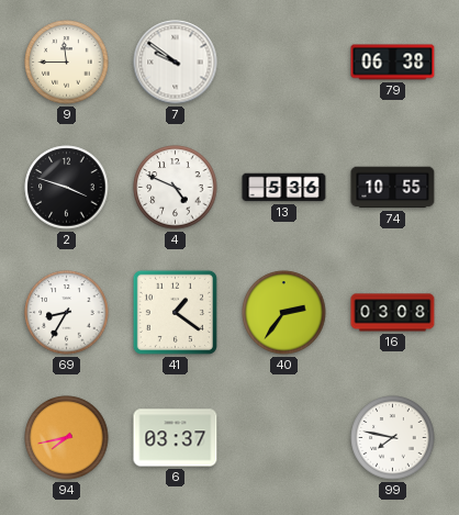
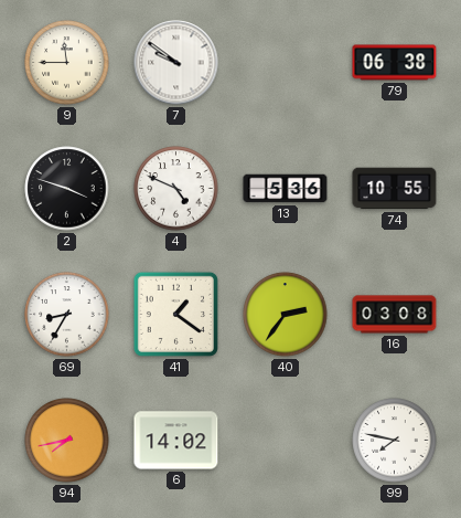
6: 03:37 -> 14:02
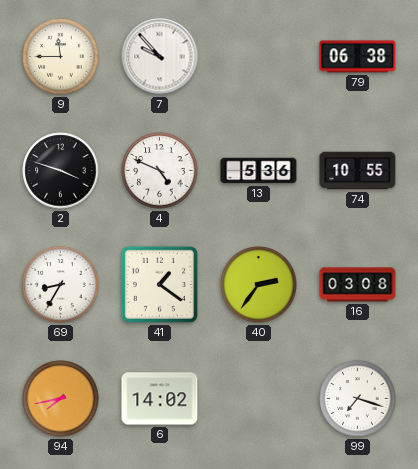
7: 9:51 -> 9:53
99: 7:47 -> 7:18
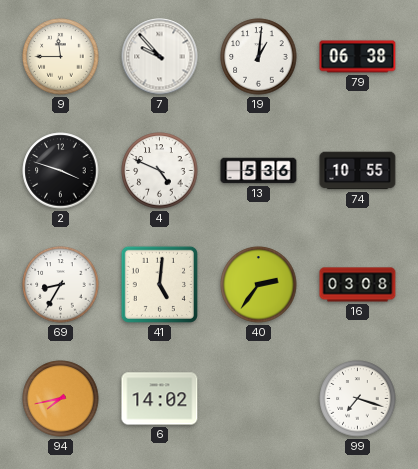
19: none -> 1:01
41: 1:21 -> 5:01
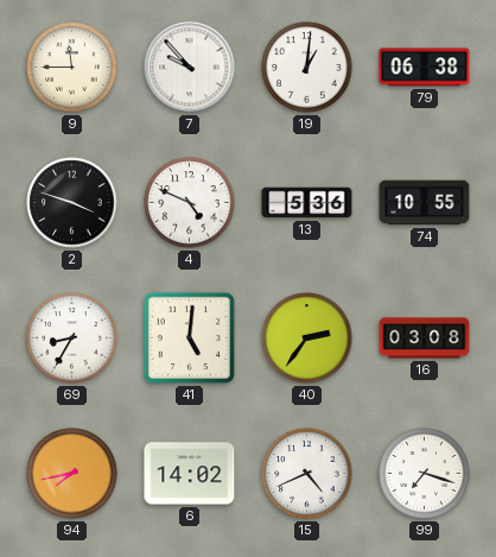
15: none -> 4:41
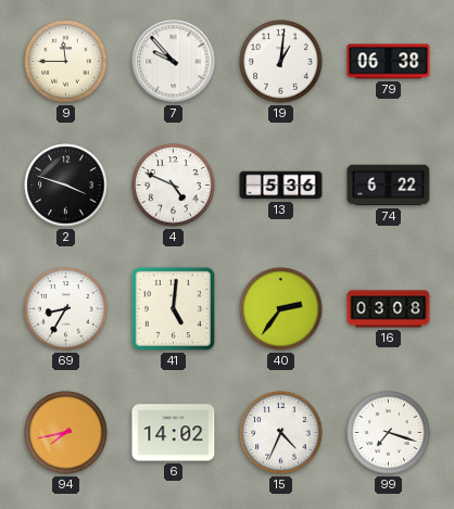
74: 10:55 -> 6:22
15: 4:41 -> 4:34
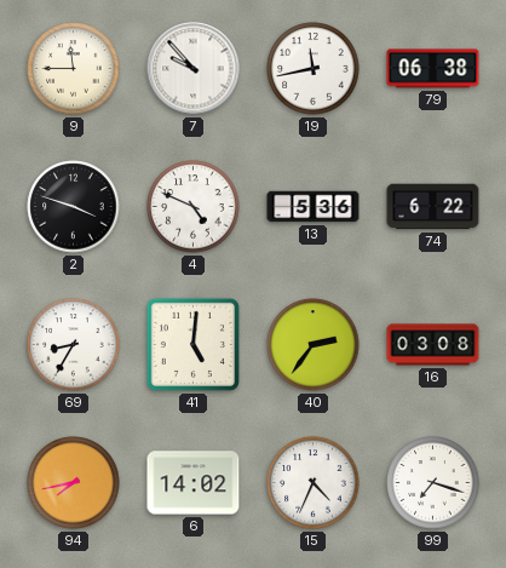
19: 1:01 -> 11:43
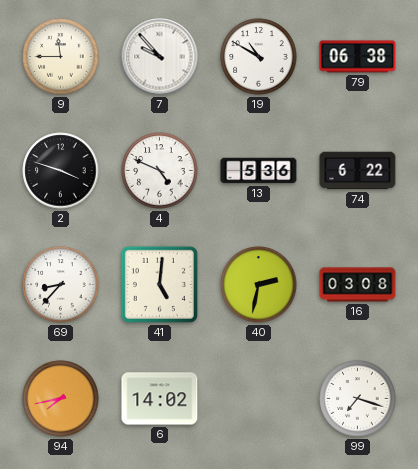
19: 11:43 -> 10:50
69: 8:35 -> 8:37
40: 2:36 -> 2:32
15: 4:34 -> none
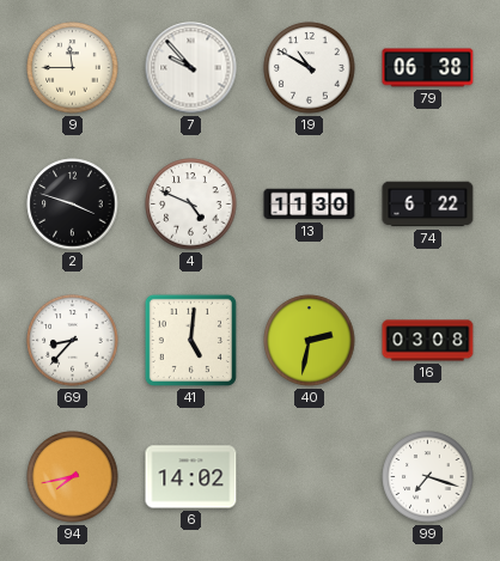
13: 5:36 -> 11:30
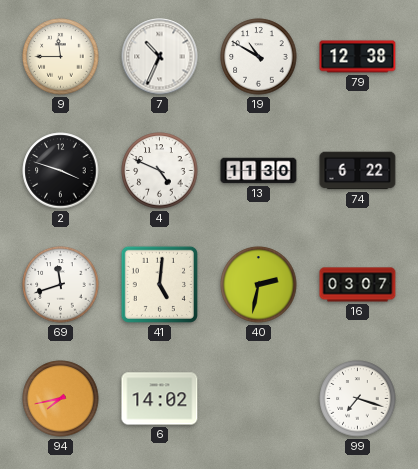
7: 9:53 -> 10:34
79: 06:38 -> 12:38
69: 8:37 -> 11:42
16: 03:08 -> 03:07
